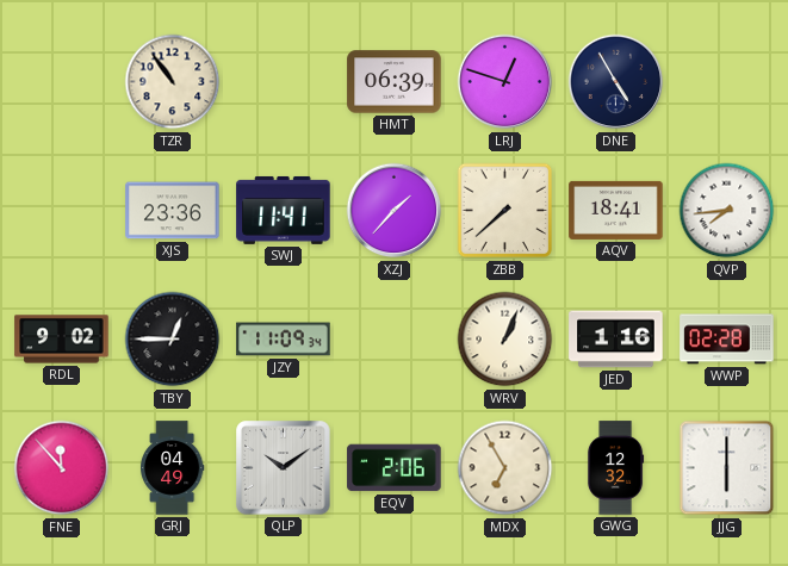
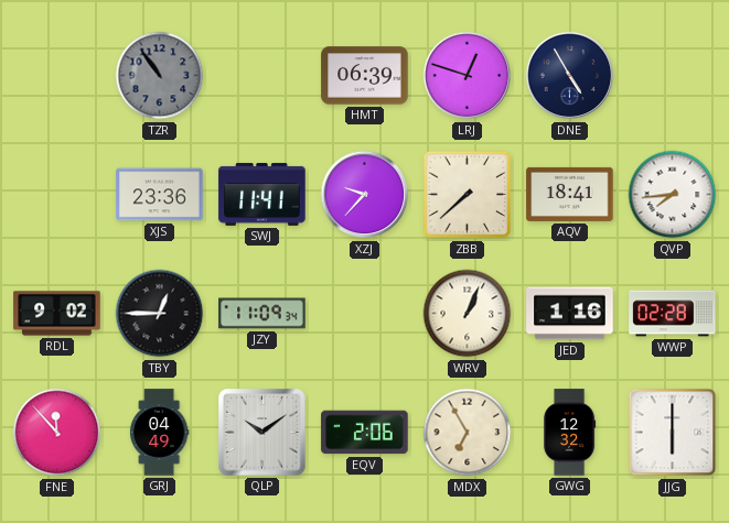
TZR dial: cream -> grey
XZJ: 1:37 -> 9:37
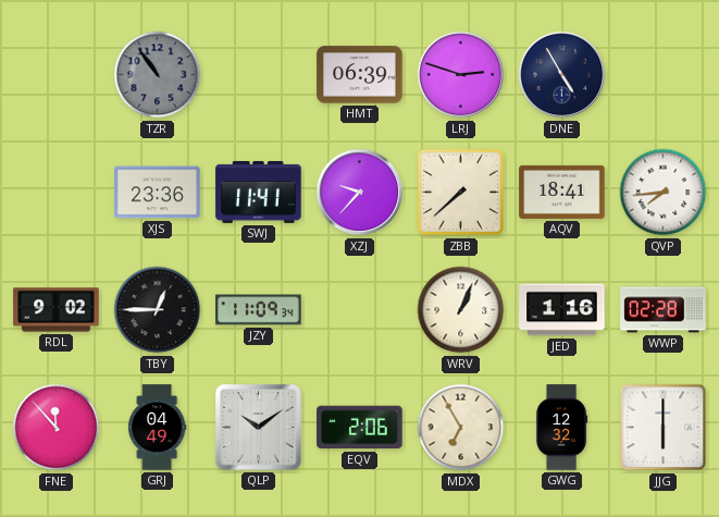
LRJ: 12:48 -> 2:48
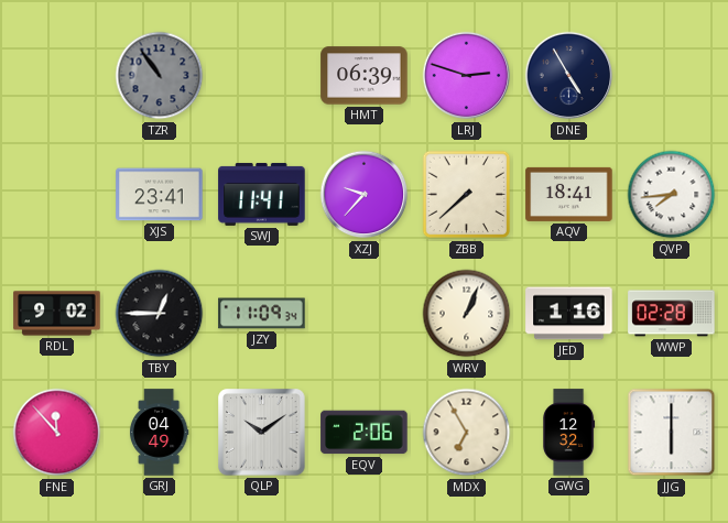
XJS: 23:36 -> 23:41
